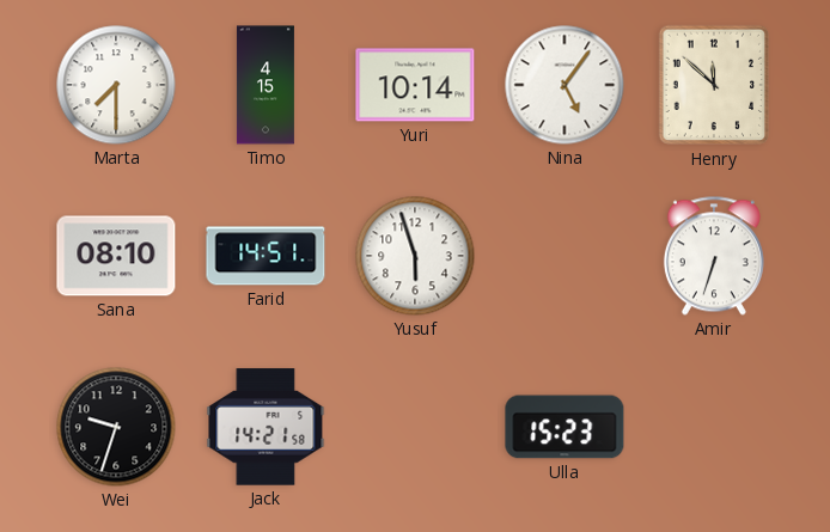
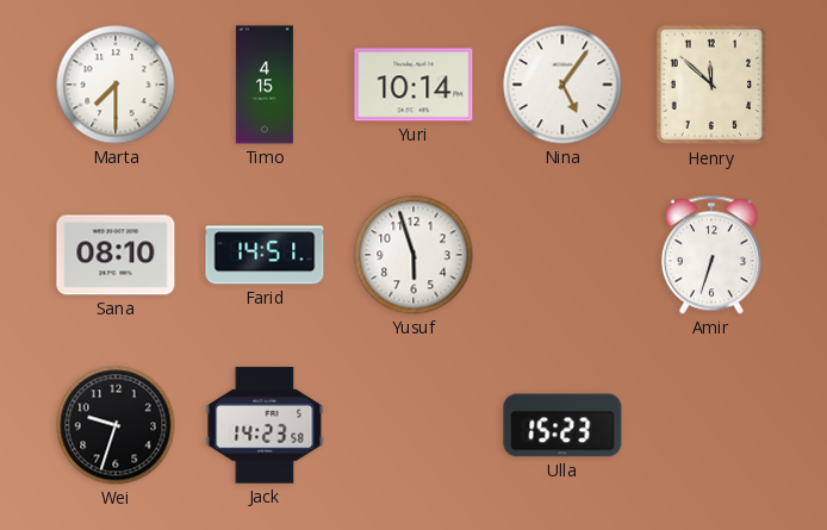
Jack: 14:21 -> 14:23
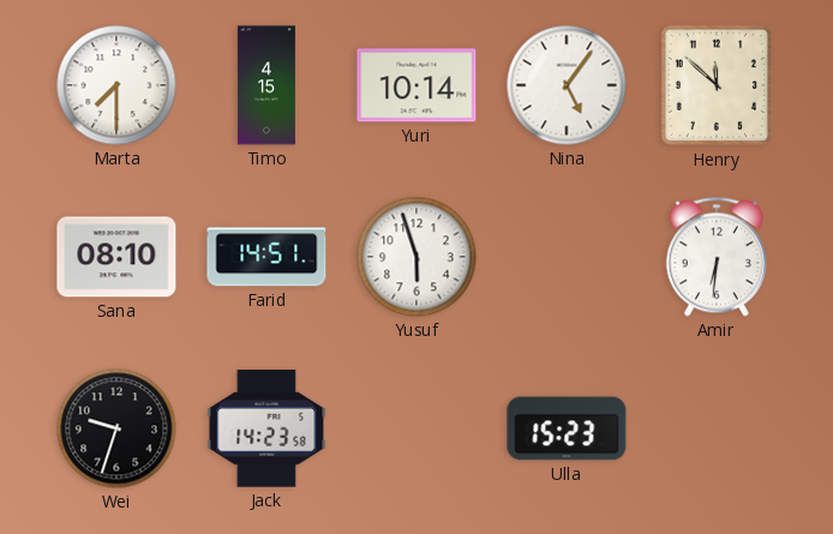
Amir: 6:33 -> 6:31
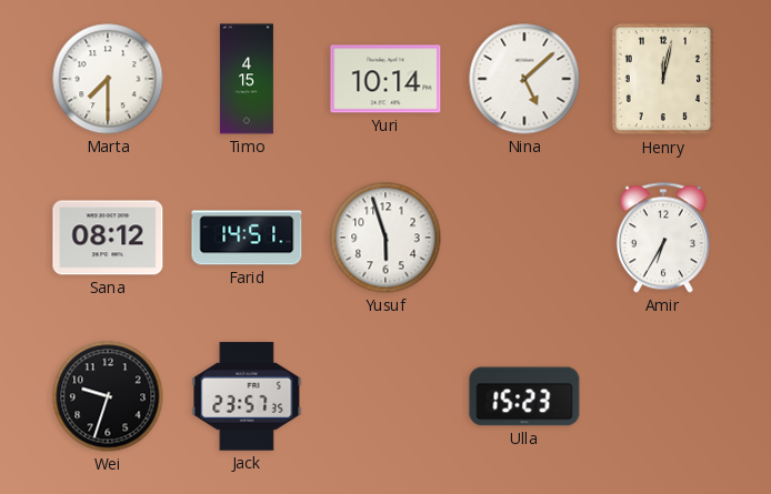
Nina: 5:06 -> 5:08
Henry: 11:52 -> 12:02
Sana: 08:10 -> 08:12
Amir: 6:31 -> 6:35
Jack: 14:23 -> 23:57
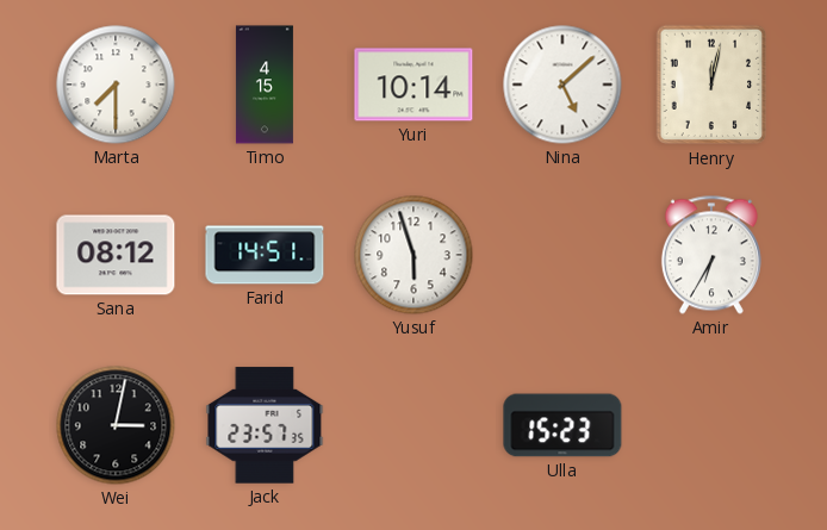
Wei: 9:33 -> 3:02
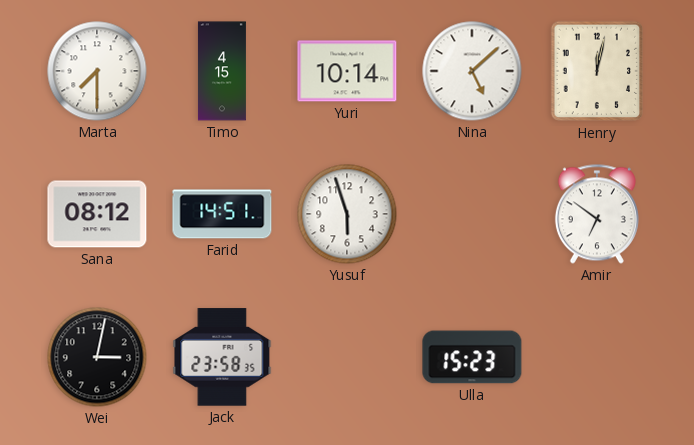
Amir: 6:35 -> 6:51
Jack: 23:57 -> 23:58
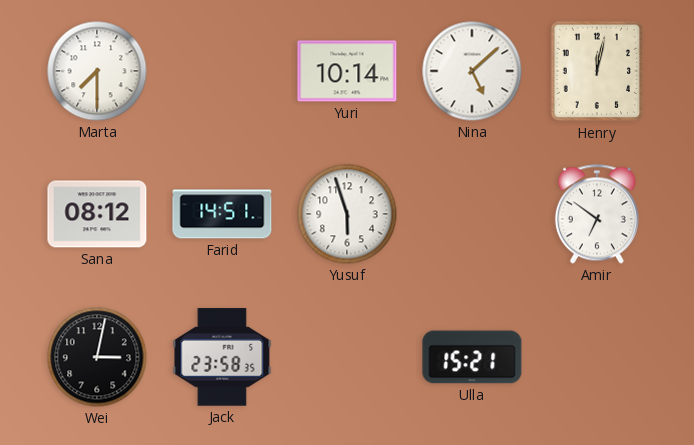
Timo: 4:15 -> none
Ulla: 15:23 -> 15:21
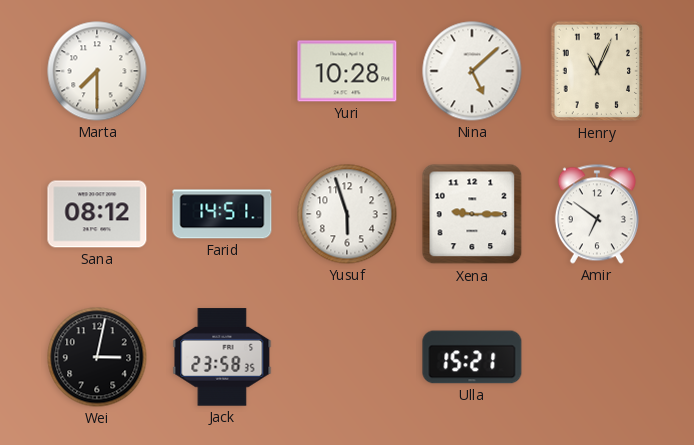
Yuri: 10:14 -> 10:28
Henry: 12:02 -> 11:04
Xena: none -> 9:15
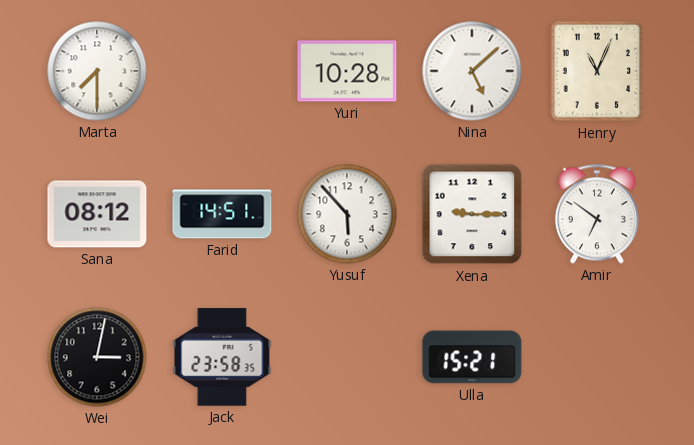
Yusuf: 5:57 -> 5:53
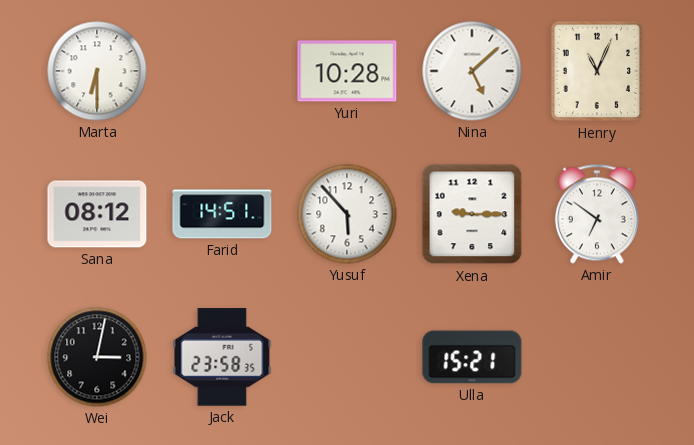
Marta: 7:30 -> 6:30
